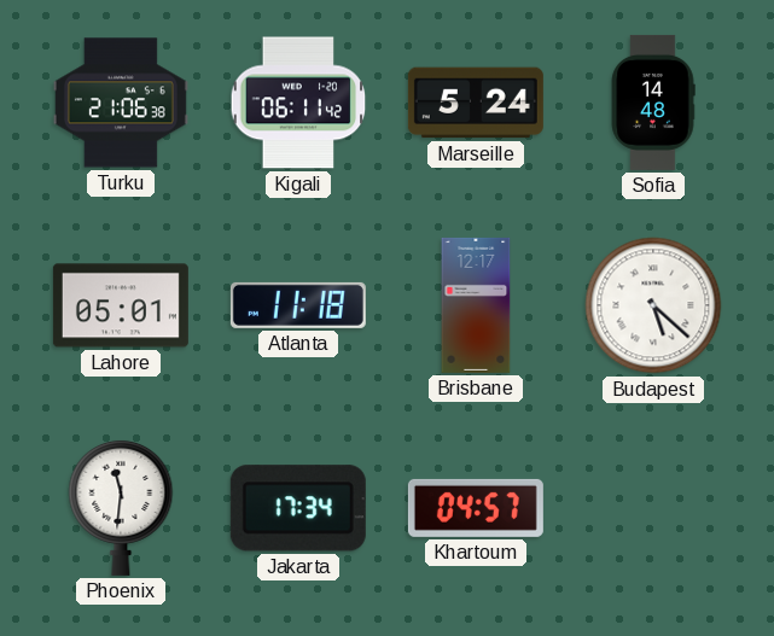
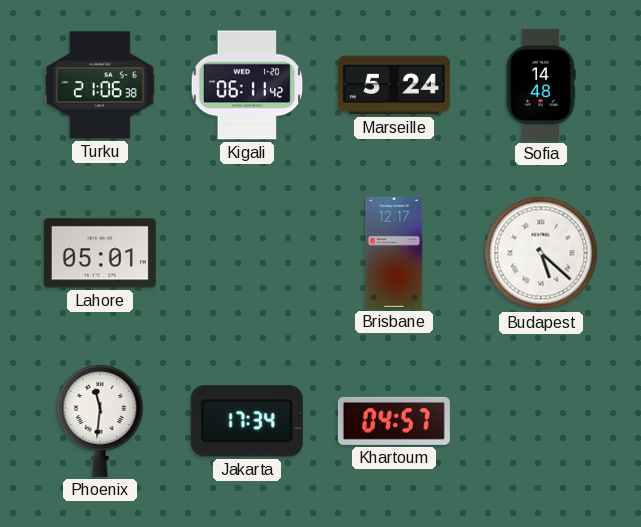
Atlanta: 11:18 -> none
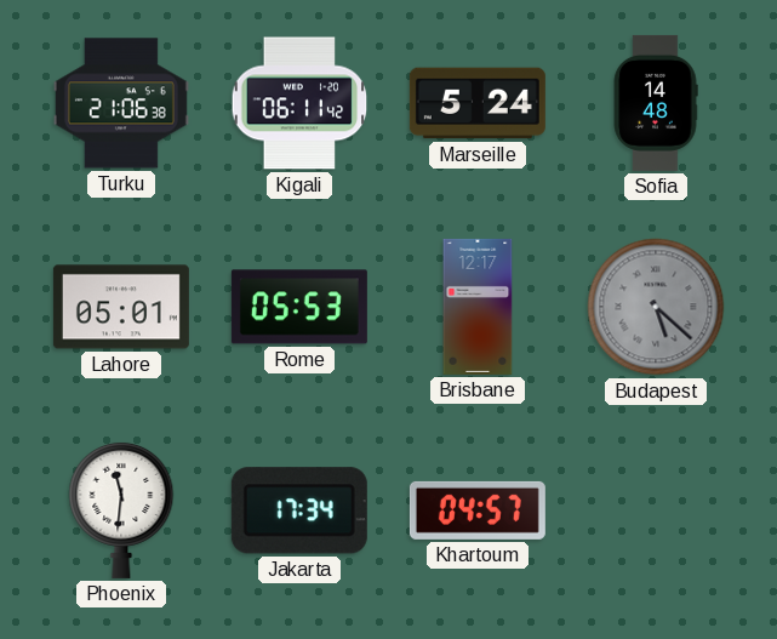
Rome: none -> 05:53
Budapest dial: white -> grey
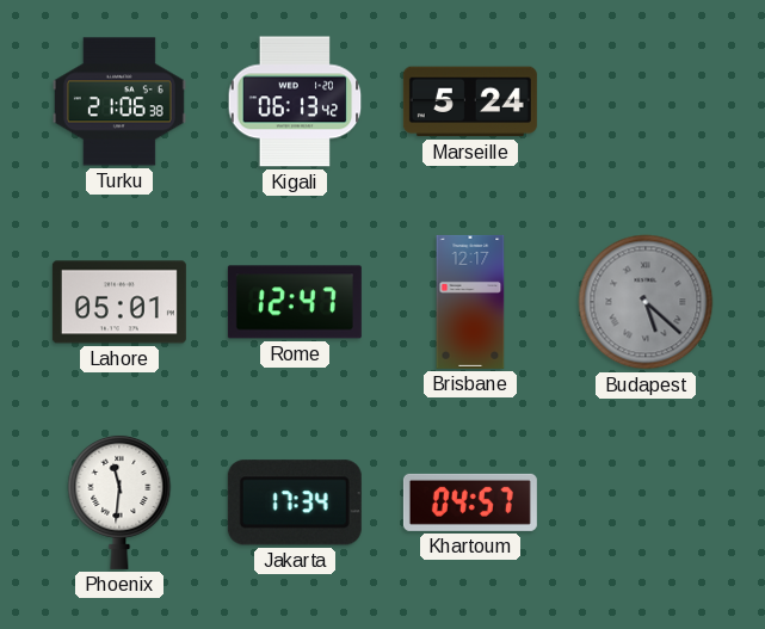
Kigali: 06:11 -> 06:13
Sofia: 14:48 -> none
Rome: 05:53 -> 12:47
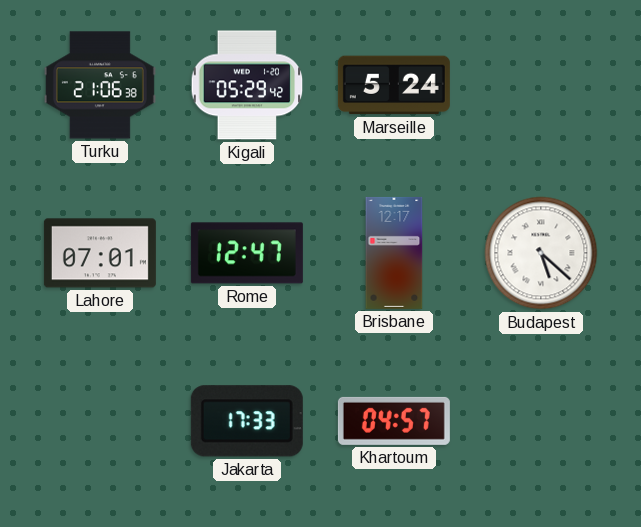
Kigali: 06:13 -> 05:29
Lahore: 05:01 -> 07:01
Budapest dial: grey -> white
Phoenix: 11:31 -> none
Jakarta: 17:34 -> 17:33
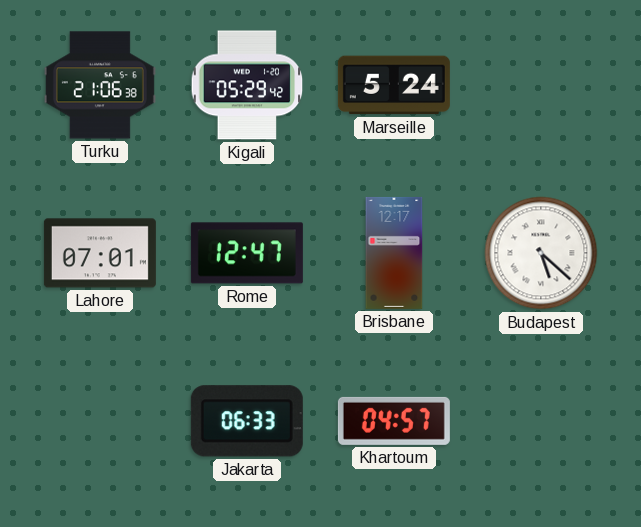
Jakarta: 17:33 -> 06:33
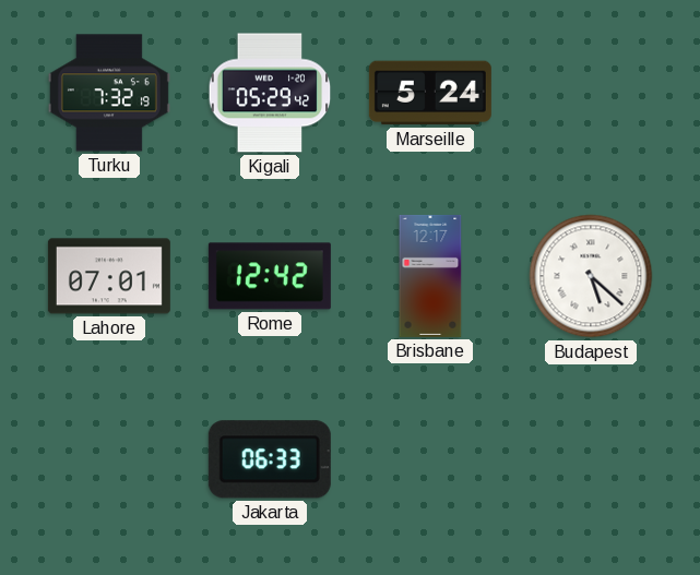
Turku: 21:06 -> 7:32
Rome: 12:47 -> 12:42
Khartoum: 04:57 -> none
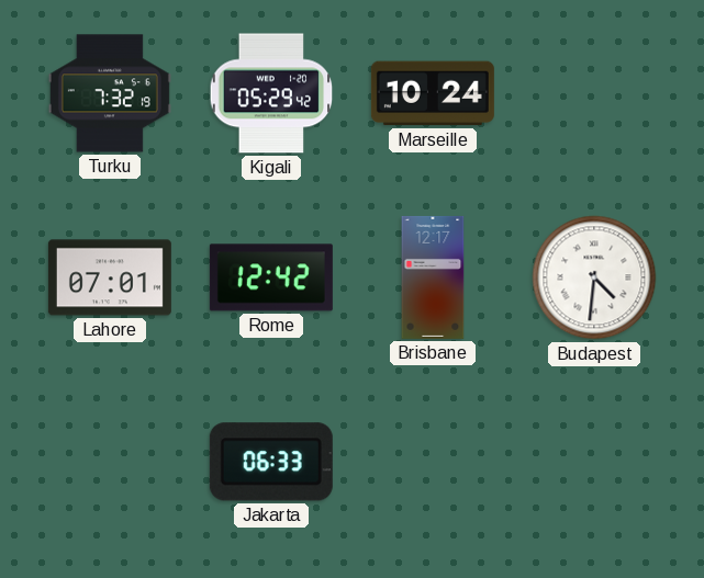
Marseille: 5:24 -> 10:24
Budapest: 5:22 -> 4:31
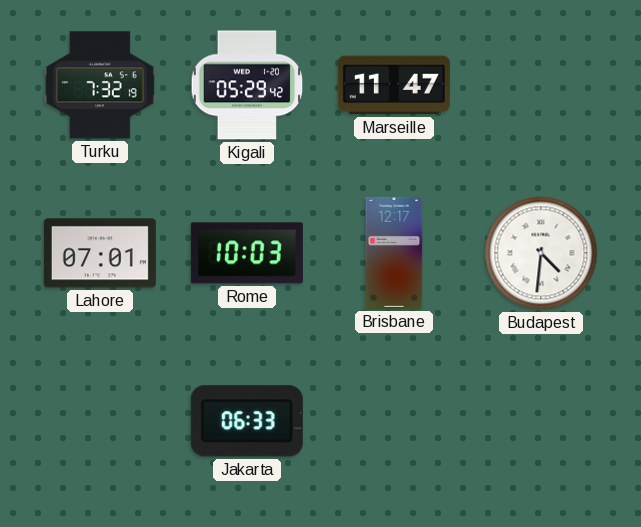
Marseille: 10:24 -> 11:47
Rome: 12:42 -> 10:03
